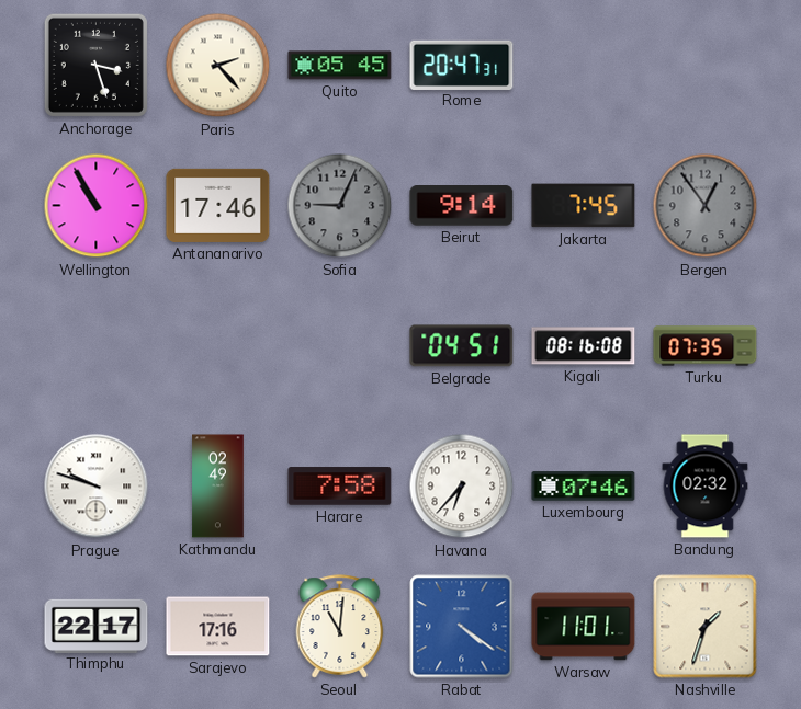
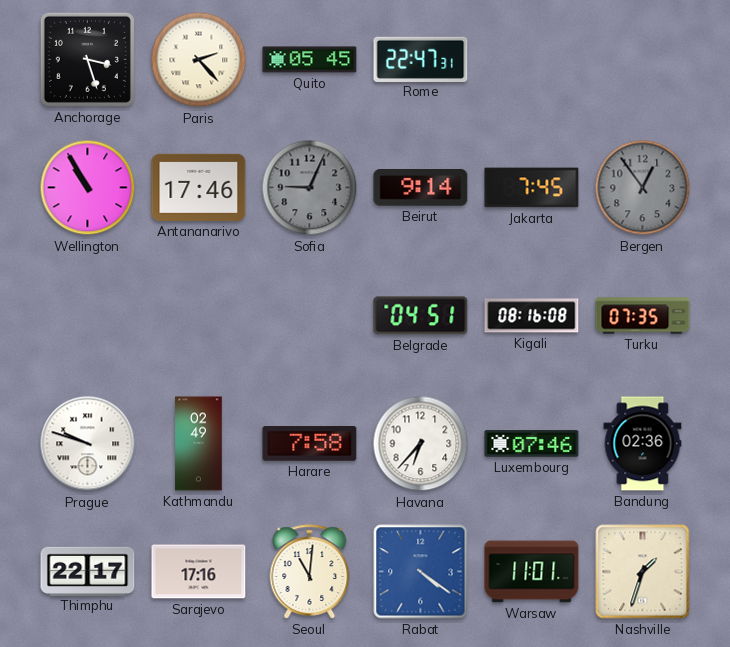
Rome: 20:47 -> 22:47
Bandung: 02:32 -> 02:36
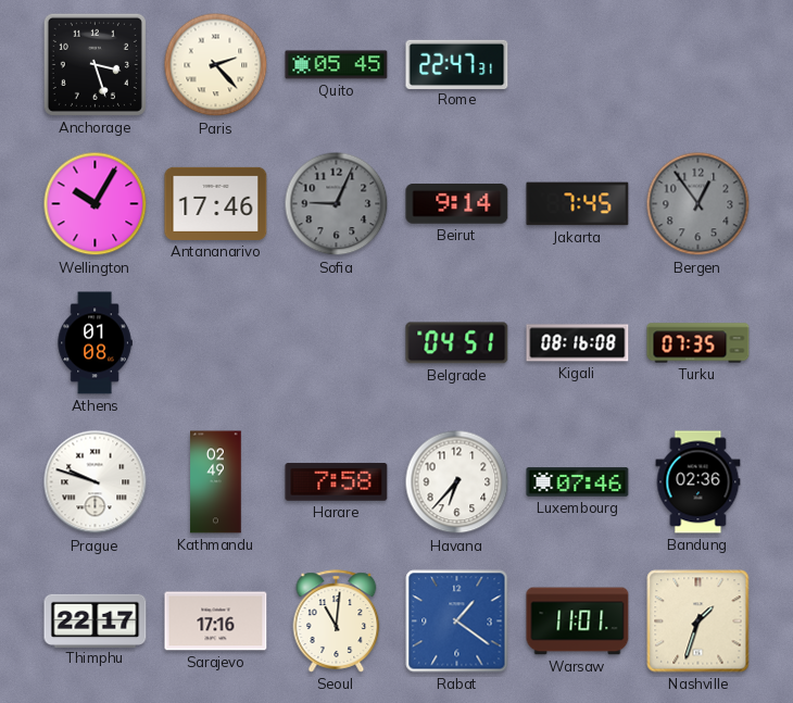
Wellington: 10:55 -> 10:05
Athens: none -> 01:08
Rabat: 4:21 -> 1:21
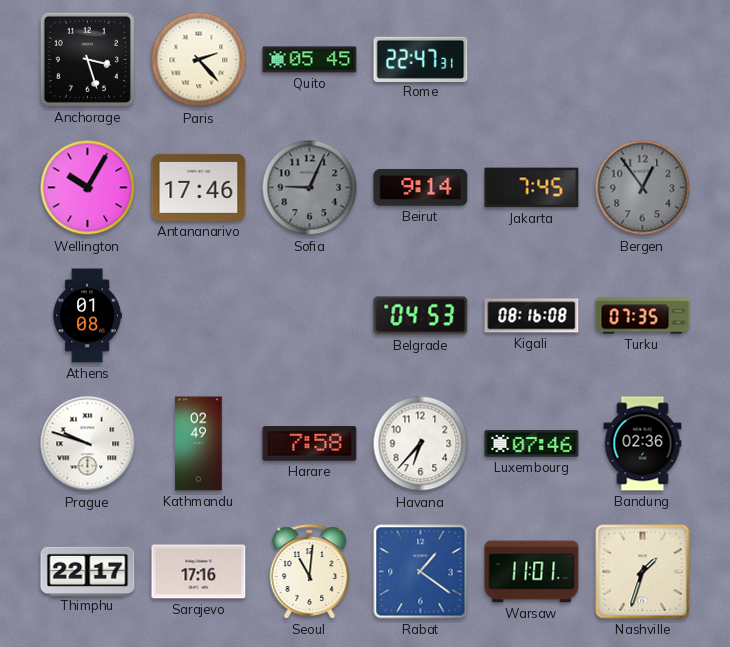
Belgrade: 04:51 -> 04:53
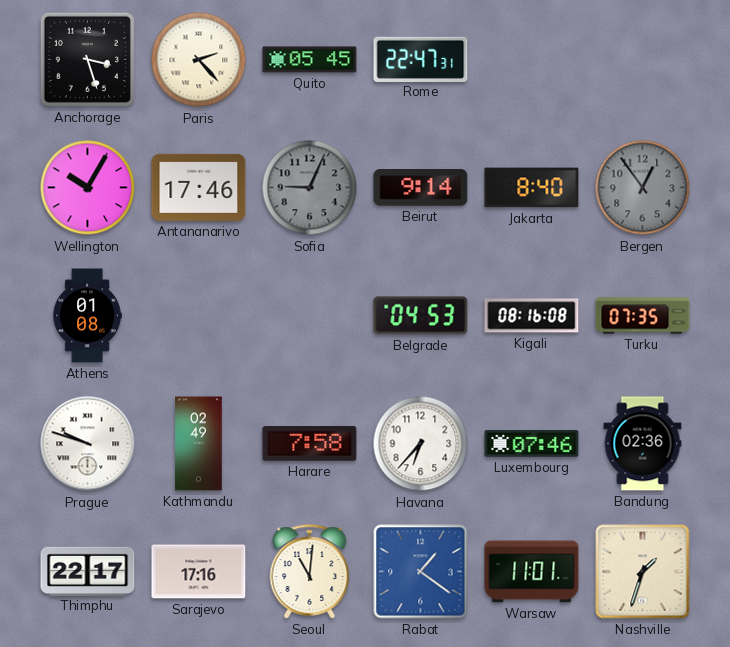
Jakarta: 7:45 -> 8:40
